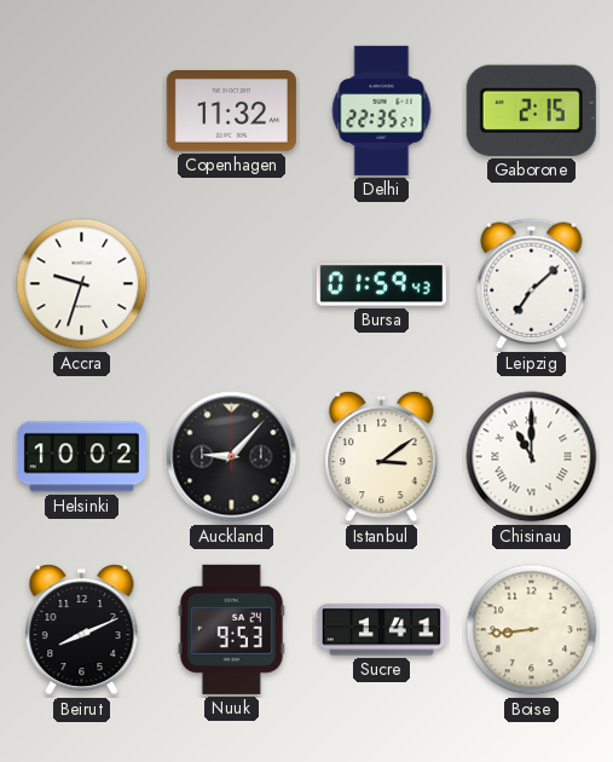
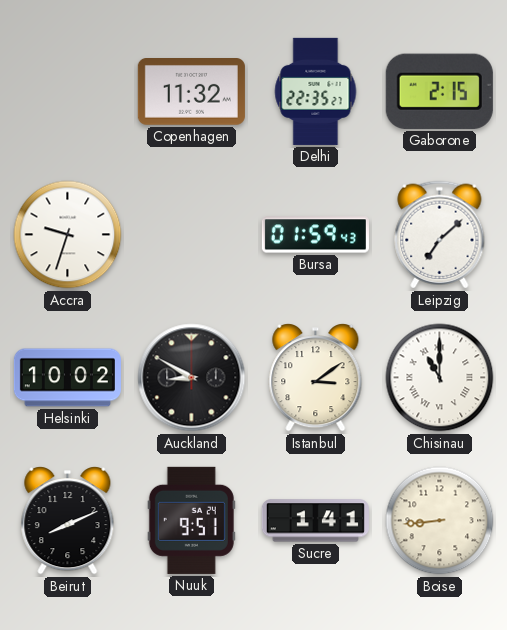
Auckland: 9:07 -> 8:50
Nuuk: 9:53 -> 9:51
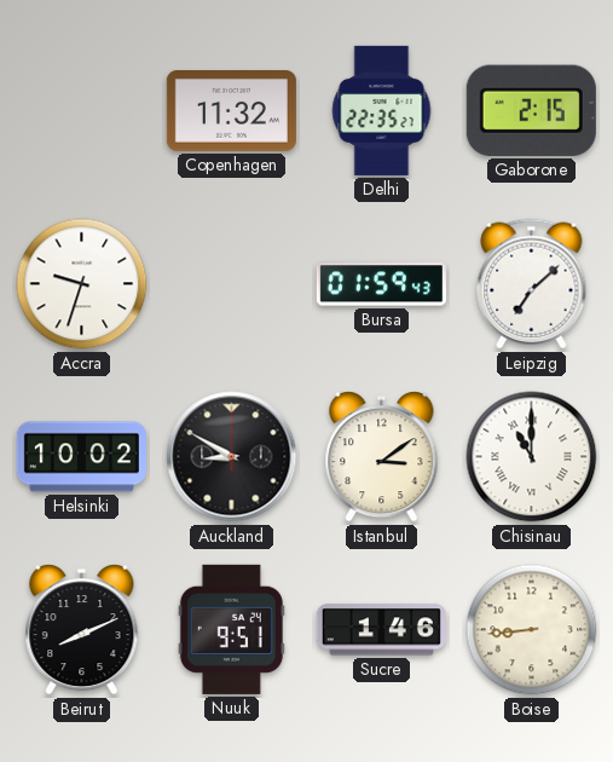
Sucre: 1:41 -> 1:46
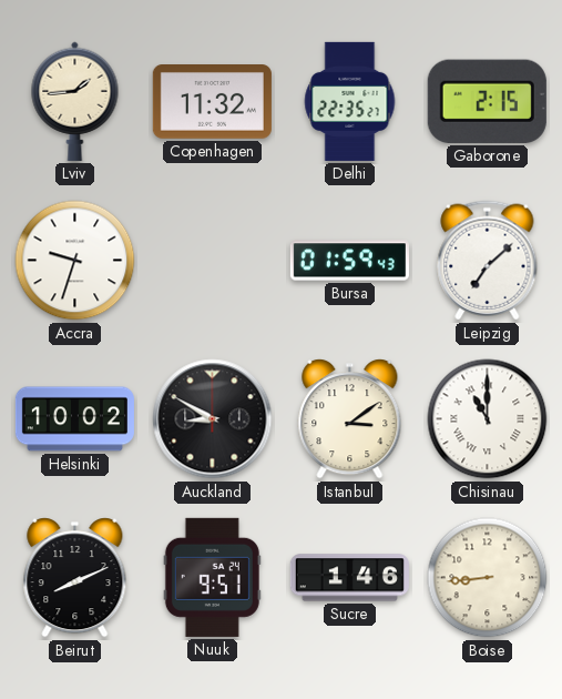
Lviv: none -> 1:44
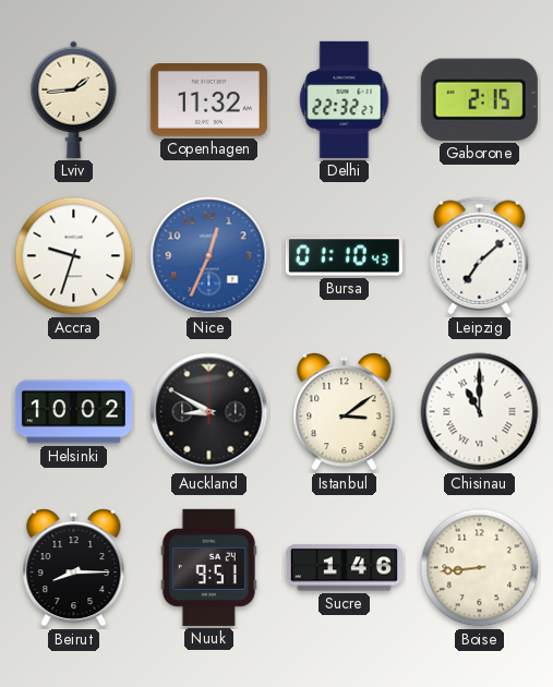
Delhi: 22:35 -> 22:32
Nice: none -> 12:34
Bursa: 01:59 -> 01:10
Beirut: 8:11 -> 8:15
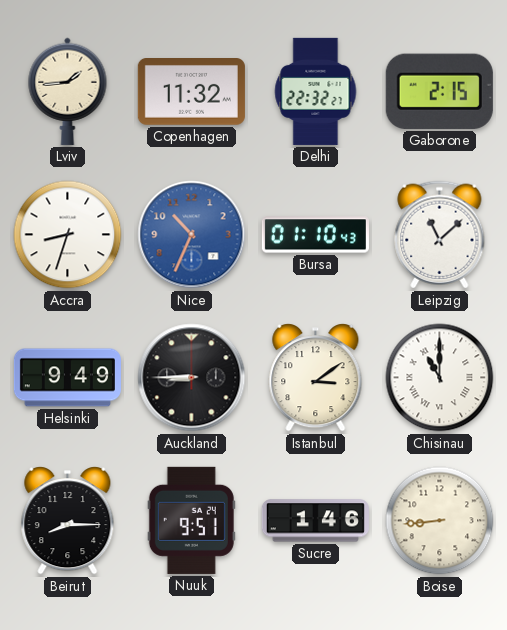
Accra: 9:33 -> 8:33
Nice: 12:34 -> 10:34
Leipzig: 7:08 -> 11:08
Helsinki: 10:02 -> 9:49
Auckland: 8:50 -> 8:45
